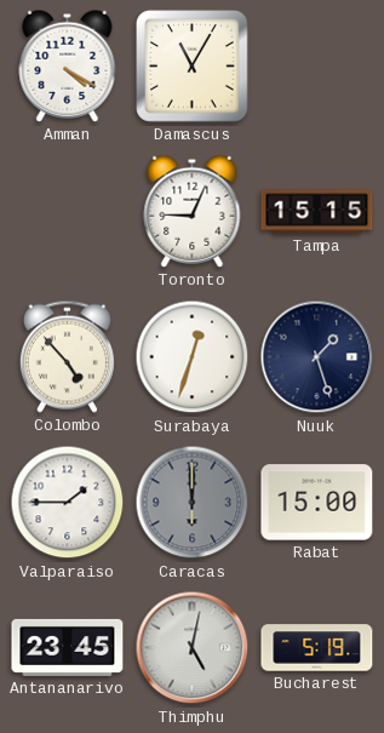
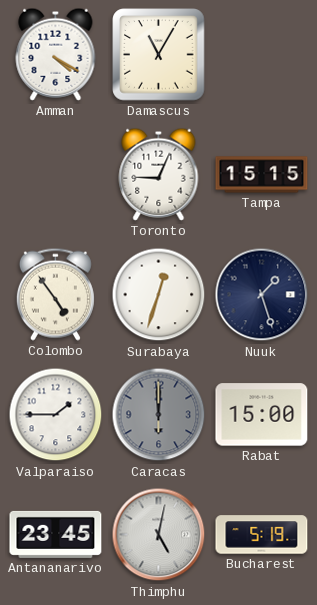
Colombo: 4:53 -> 4:54
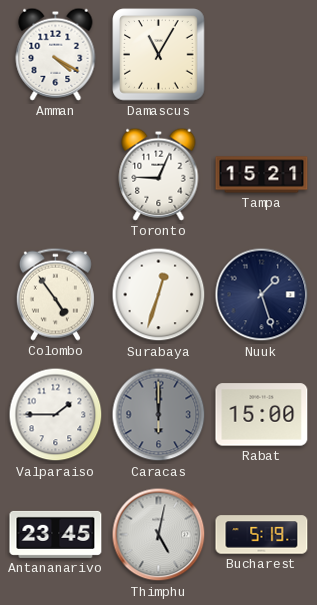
Tampa: 15:15 -> 15:21
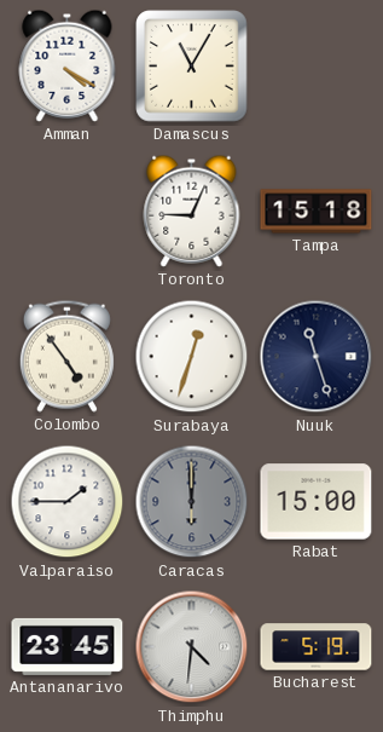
Tampa: 15:21 -> 15:18
Nuuk: 1:27 -> 11:27
Thimphu: 5:02 -> 4:31
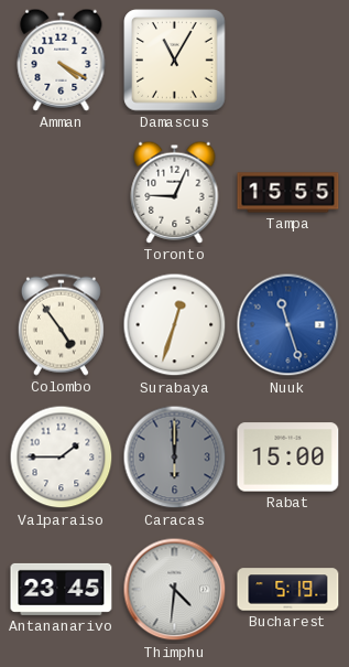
Tampa: 15:18 -> 15:55
Nuuk dial: navy -> blue
